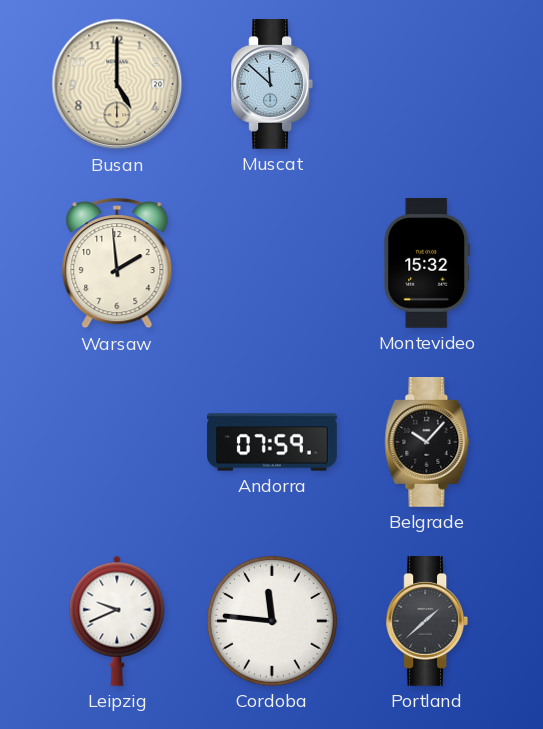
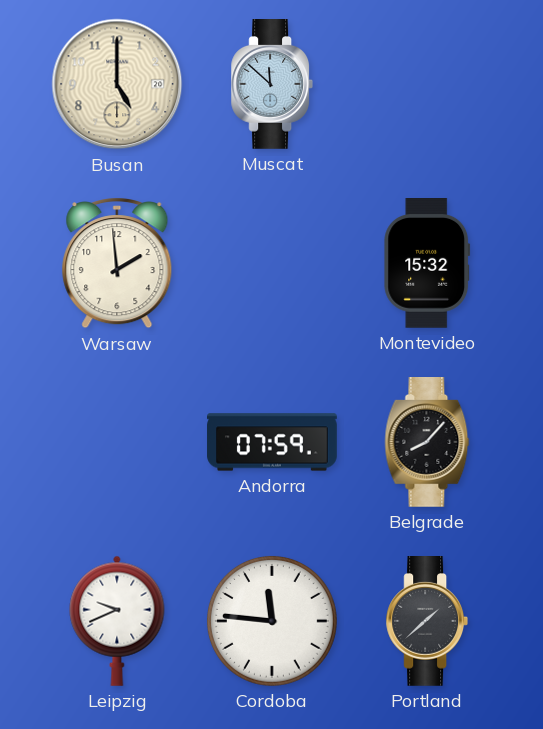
Belgrade: 10:07 -> 8:07
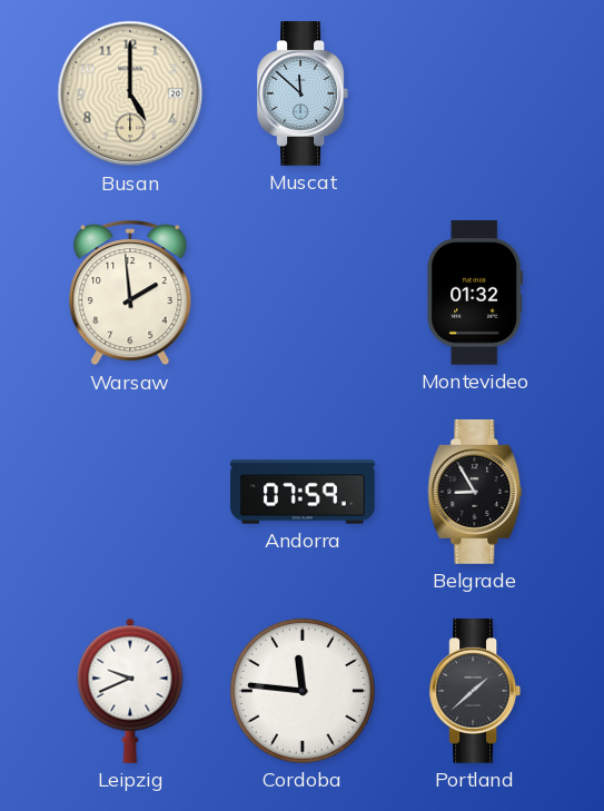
Montevideo: 15:32 -> 01:32
Belgrade: 8:07 -> 8:55
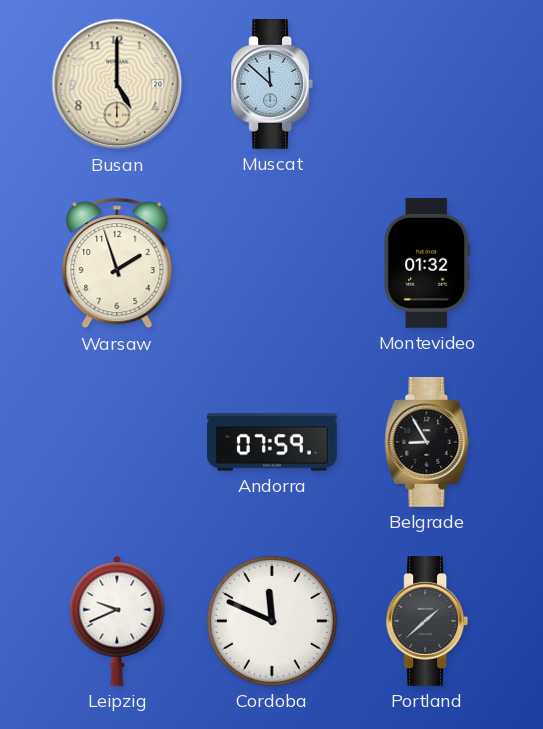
Warsaw: 1:59 -> 1:57
Cordoba: 11:46 -> 11:49
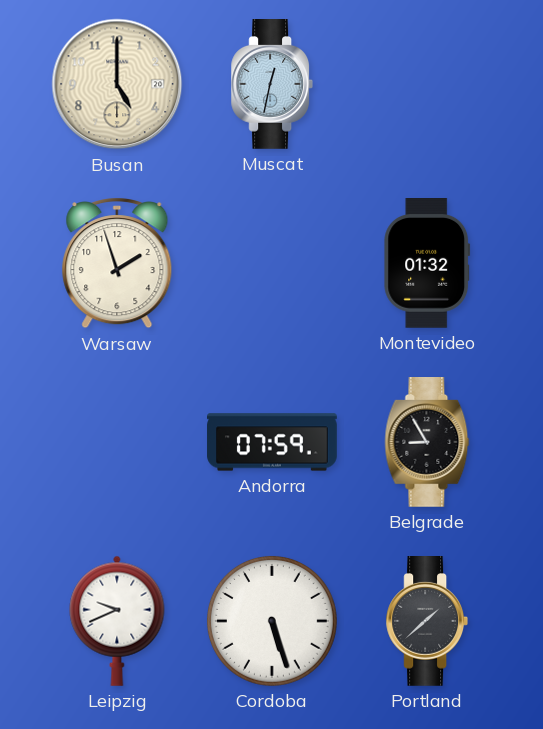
Muscat: 11:52 -> 12:32
Cordoba: 11:49 -> 5:27
